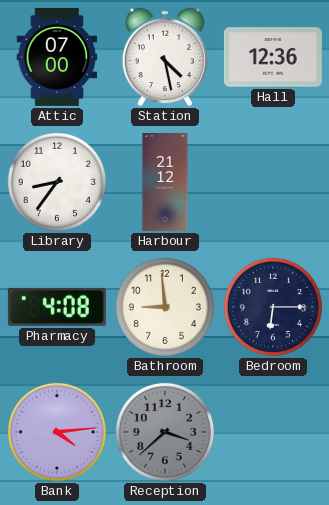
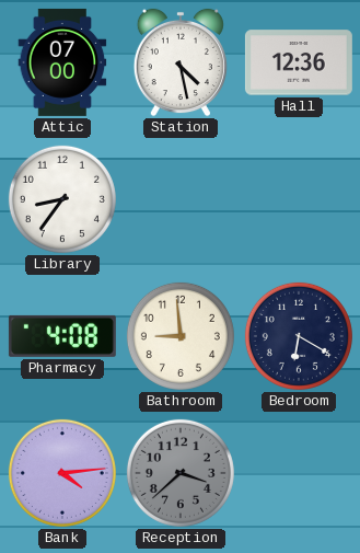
Harbour: 21:12 -> none
Bedroom: 6:15 -> 6:20
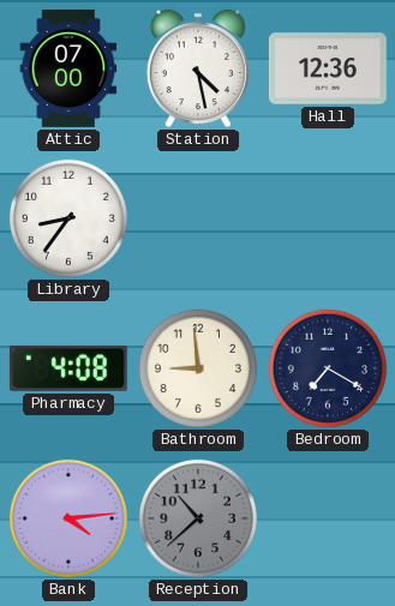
Bedroom: 6:20 -> 7:20
Reception: 3:38 -> 10:38
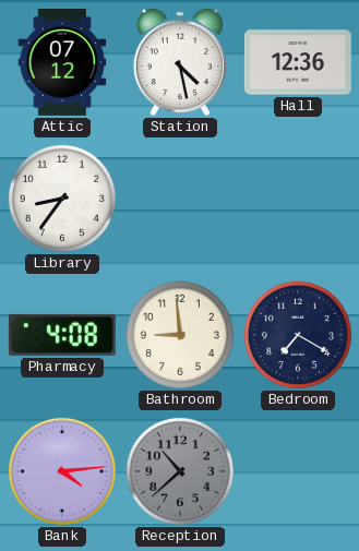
Attic: 07:00 -> 07:12
